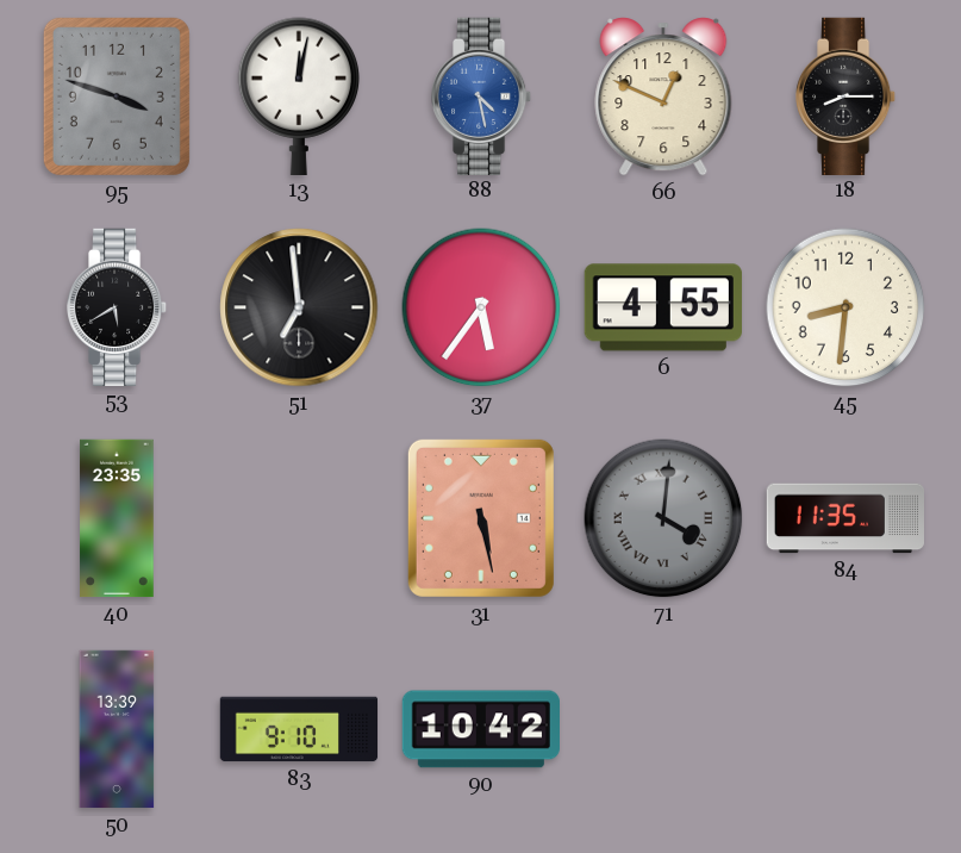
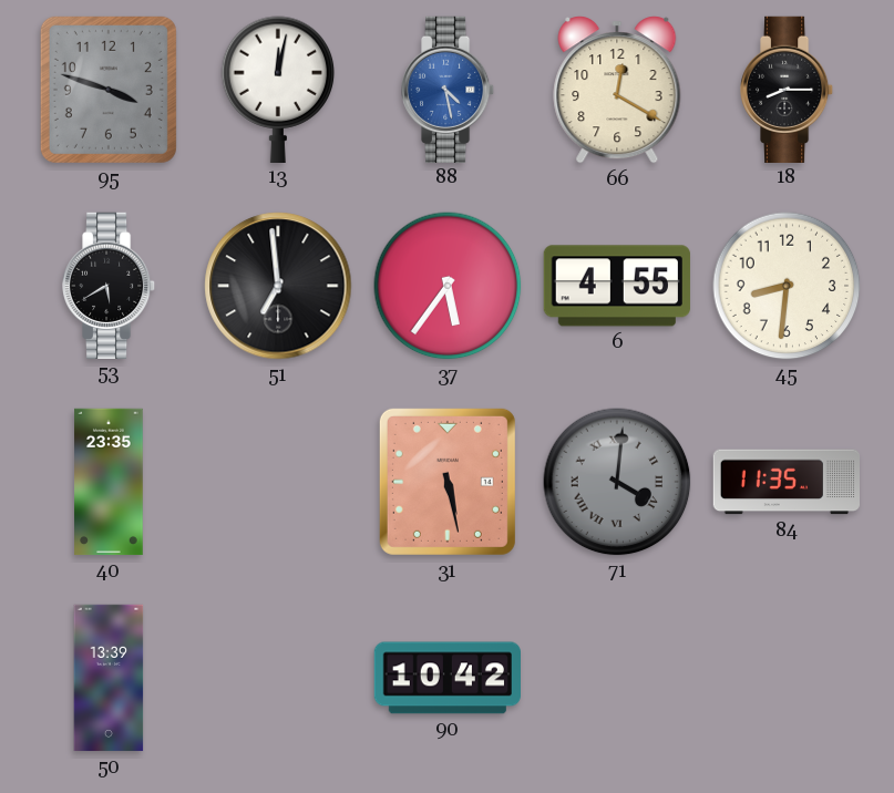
66: 12:49 -> 12:20
83: 9:10 -> none
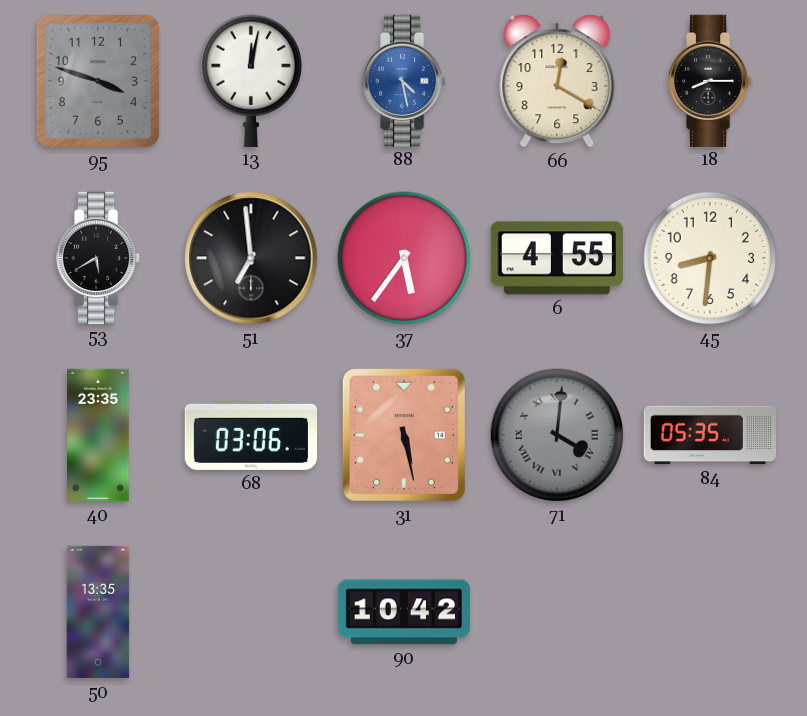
68: none -> 03:06
84: 11:35 -> 05:35
50: 13:39 -> 13:35
